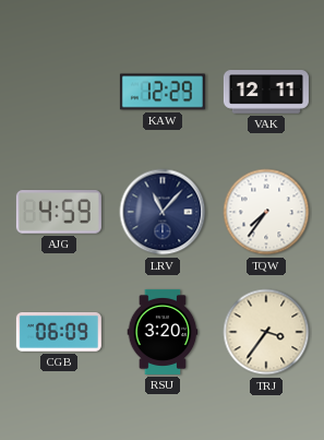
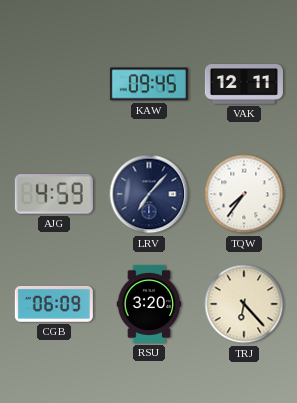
KAW: 12:29 -> 09:45
LRV: 11:07 -> 7:07
TRJ: 3:36 -> 6:23
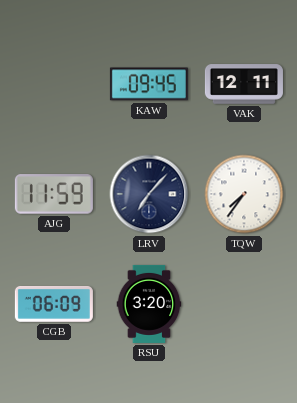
AJG: 4:59 -> 11:59
TRJ: 6:23 -> none
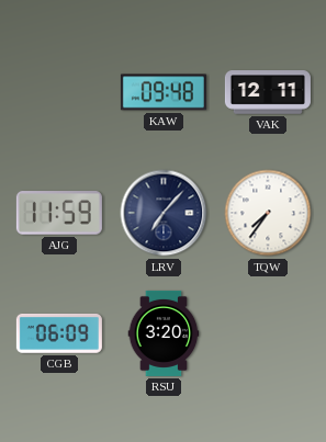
KAW: 09:45 -> 09:48
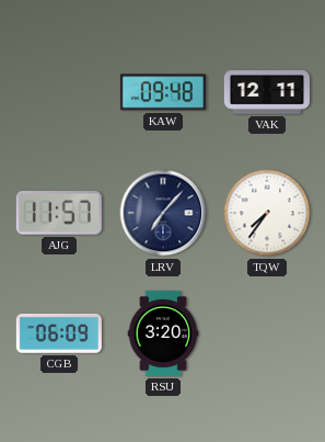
AJG: 11:59 -> 11:57
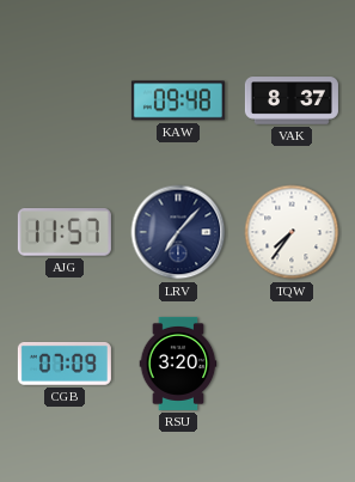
VAK: 12:11 -> 8:37
CGB: 06:09 -> 07:09
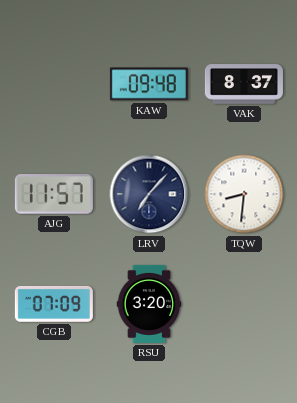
TQW: 7:36 -> 8:31
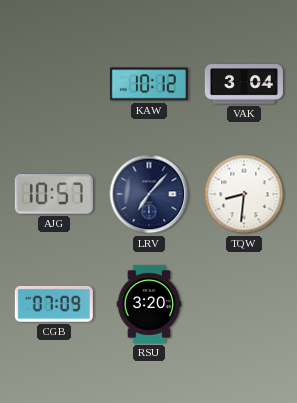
KAW: 09:48 -> 10:12
VAK: 8:37 -> 3:04
AJG: 11:57 -> 10:57
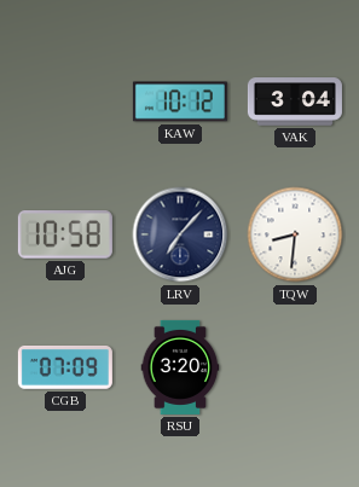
AJG: 10:57 -> 10:58
